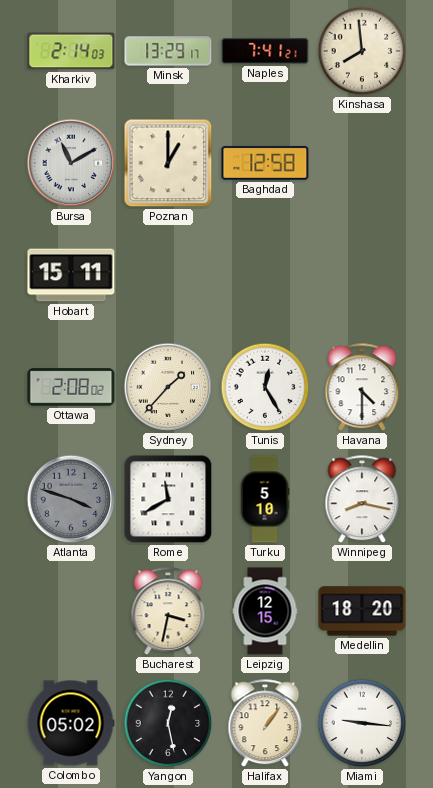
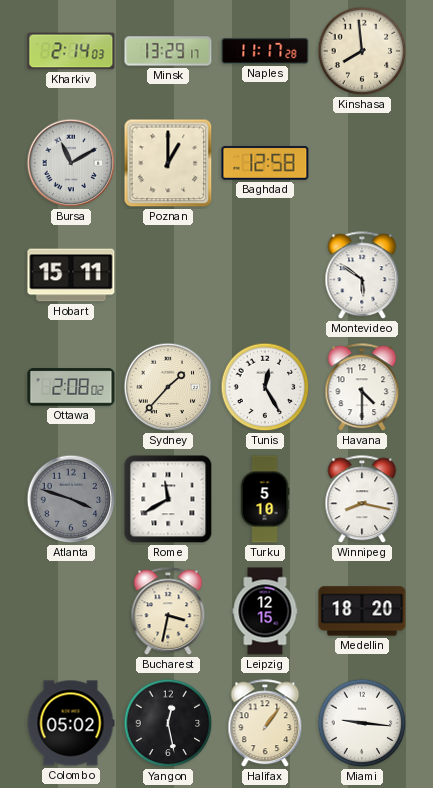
Naples: 7:41 -> 11:17
Montevideo: none -> 5:51
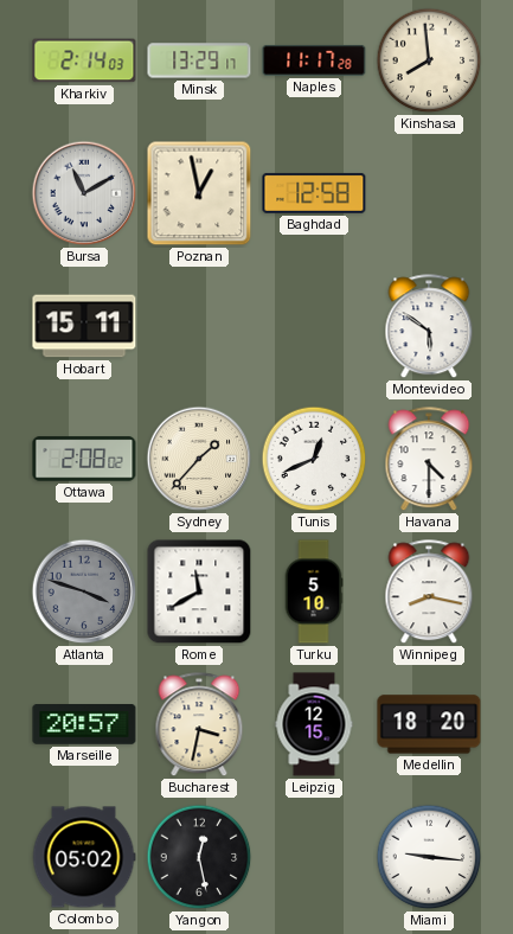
Poznan: 1:00 -> 12:58
Tunis: 12:25 -> 12:41
Marseille: none -> 20:57
Halifax: 1:06 -> none
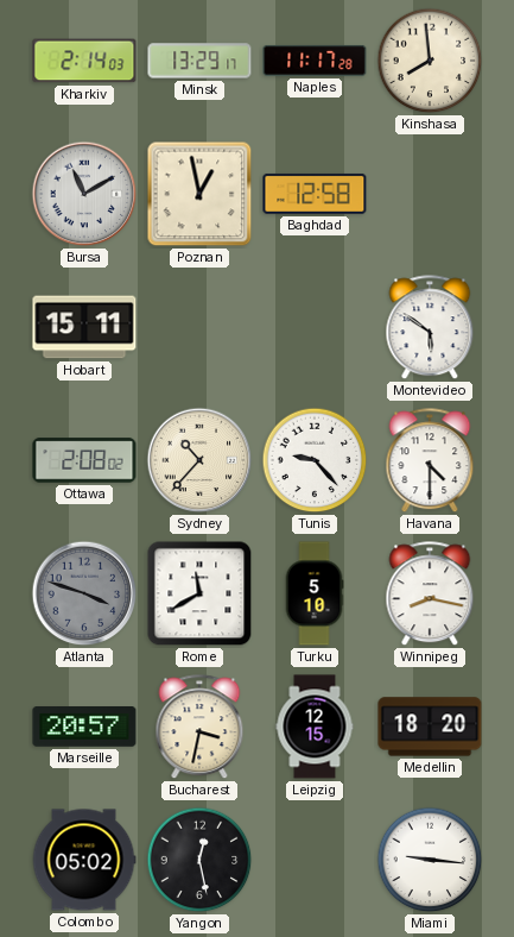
Sydney: 1:37 -> 10:37
Tunis: 12:41 -> 9:23
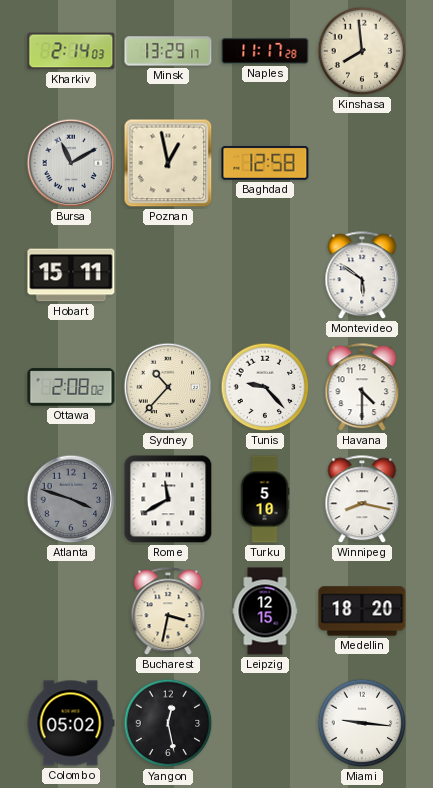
Marseille: 20:57 -> none
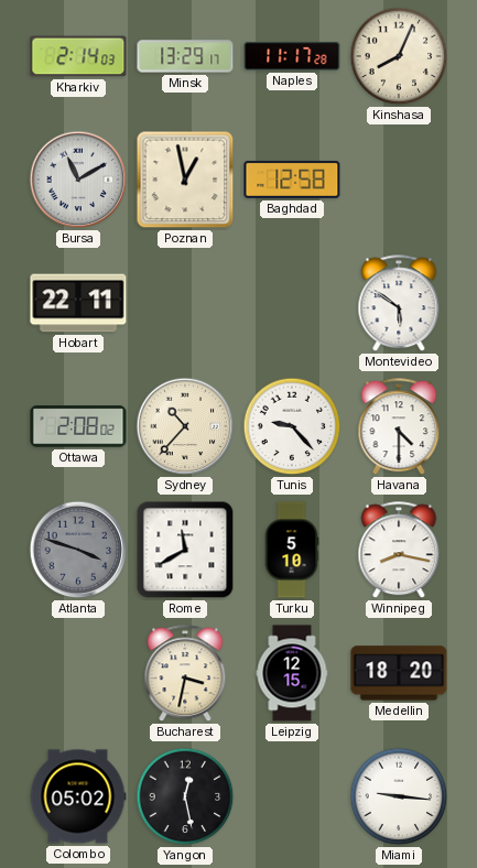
Kinshasa: 7:59 -> 8:04
Hobart: 15:11 -> 22:11
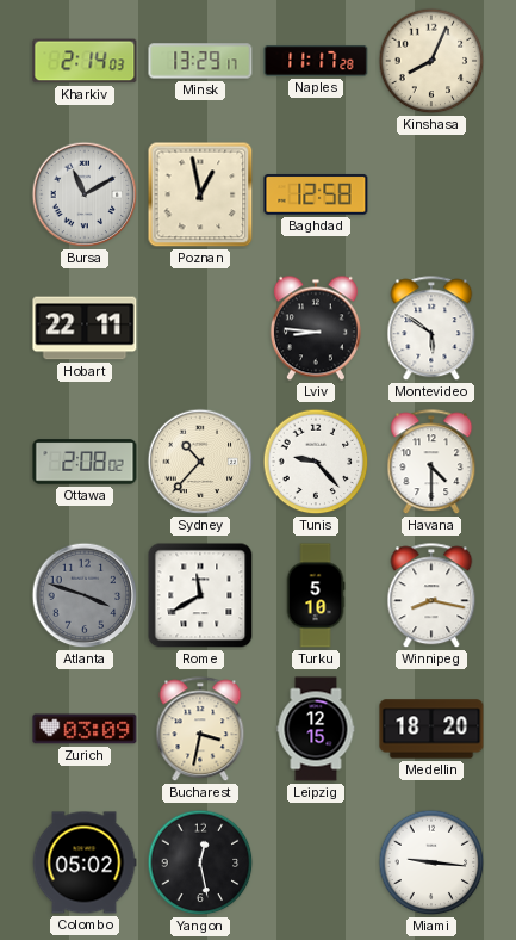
Lviv: none -> 8:46
Zurich: none -> 03:09
